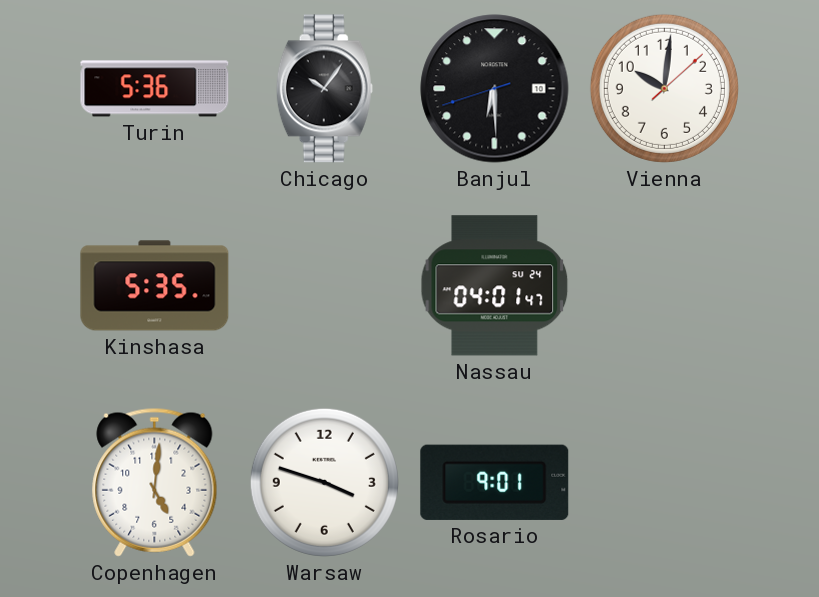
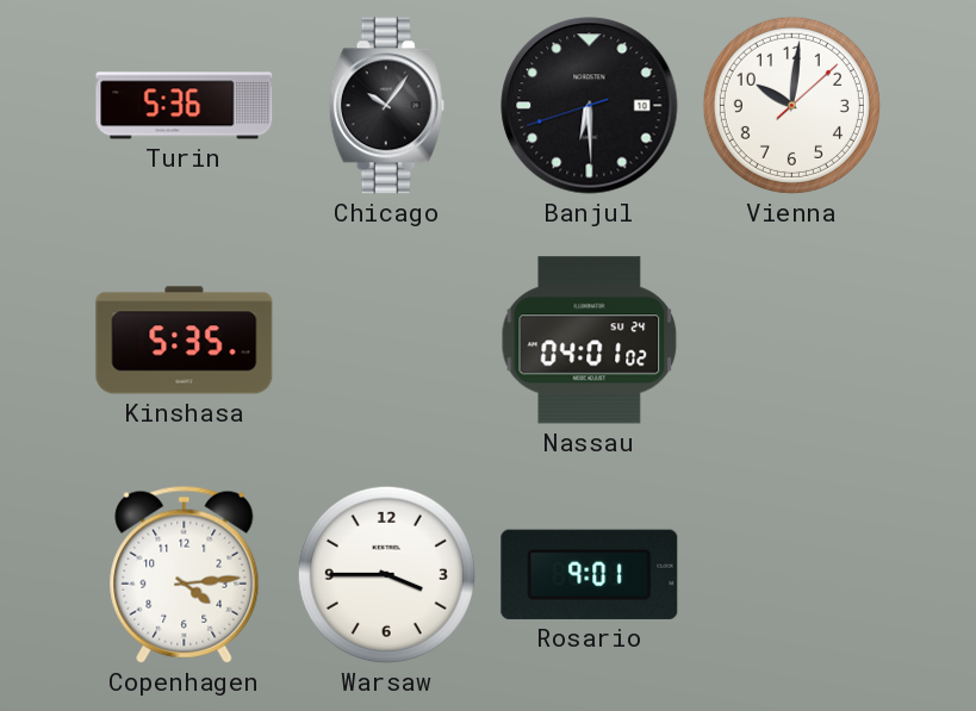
Nassau: 04:01:47 -> 04:01:02
Copenhagen: 5:01 -> 4:14
Warsaw: 3:48 -> 3:45
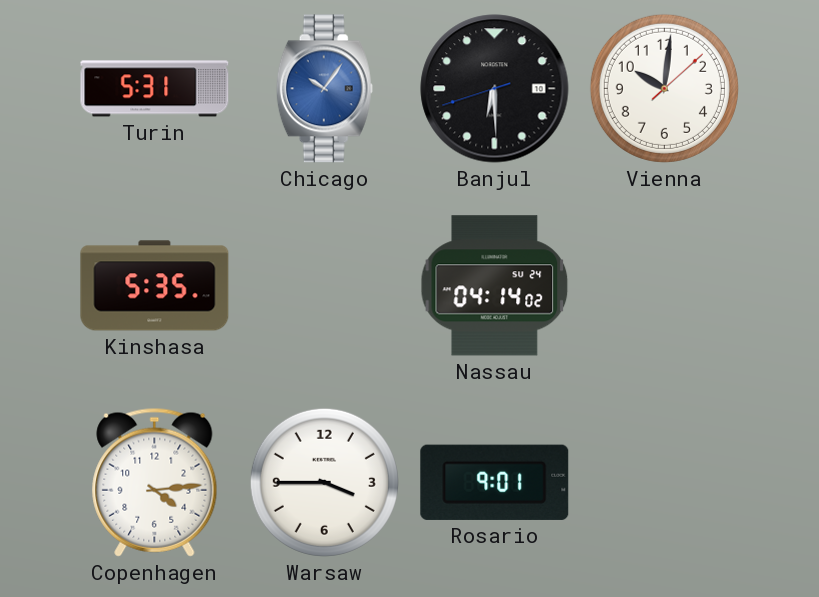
Turin: 5:36 -> 5:31
Chicago dial: black -> blue
Nassau: 04:01 -> 04:14
